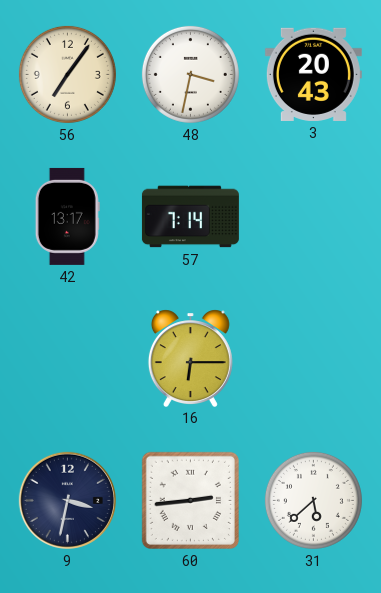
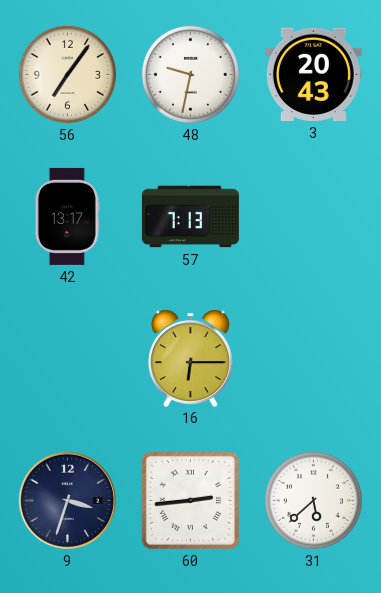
48: 3:32 -> 9:32
57: 7:14 -> 7:13
9: 3:32 -> 3:33
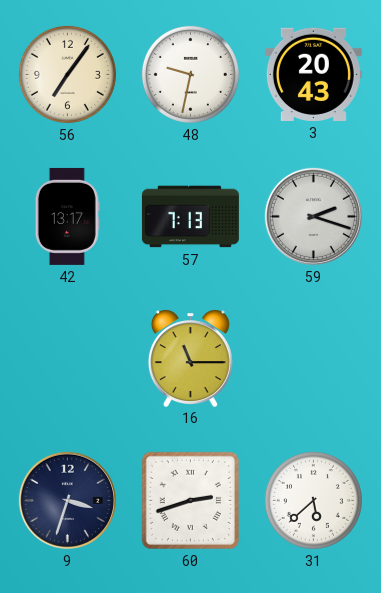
59: none -> 2:18
16: 6:15 -> 11:15
60: 2:44 -> 2:42
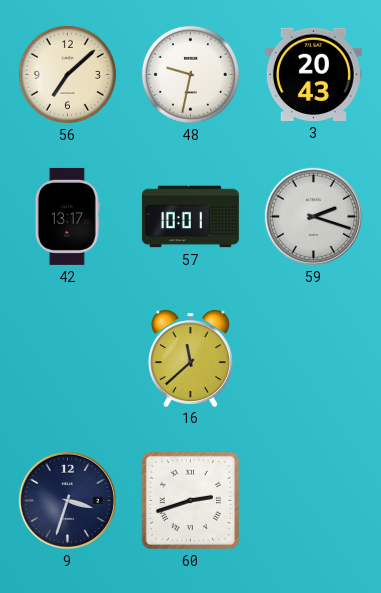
56: 7:06 -> 7:08
57: 7:13 -> 10:01
16: 11:15 -> 11:38
31: 5:38 -> none
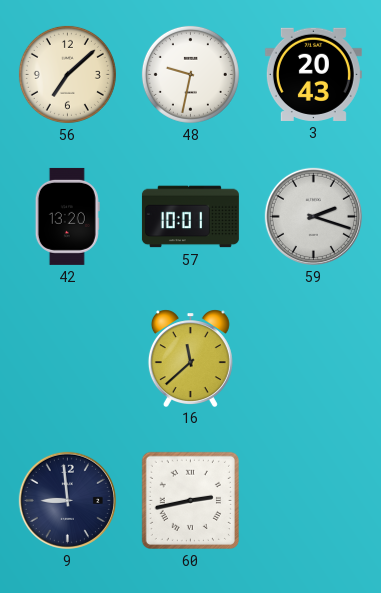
42: 13:17 -> 13:20
9: 3:33 -> 8:59
60: 2:42 -> 2:43
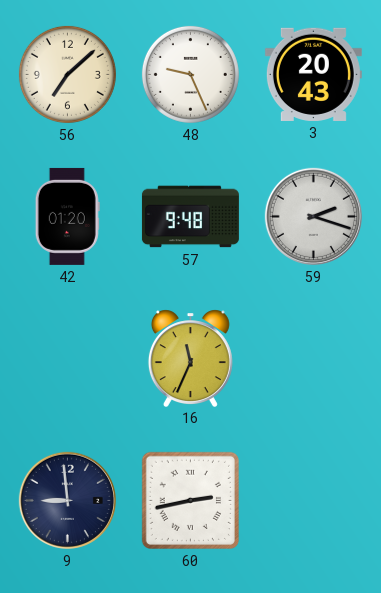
48: 9:32 -> 9:26
42: 13:20 -> 01:20
57: 10:01 -> 9:48
16: 11:38 -> 11:34
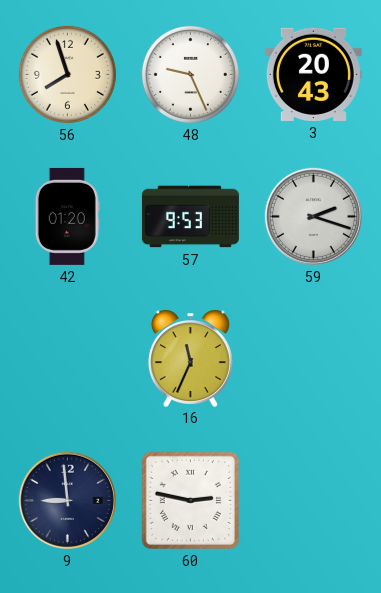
56: 7:08 -> 7:57
57: 9:48 -> 9:53
60: 2:43 -> 2:47
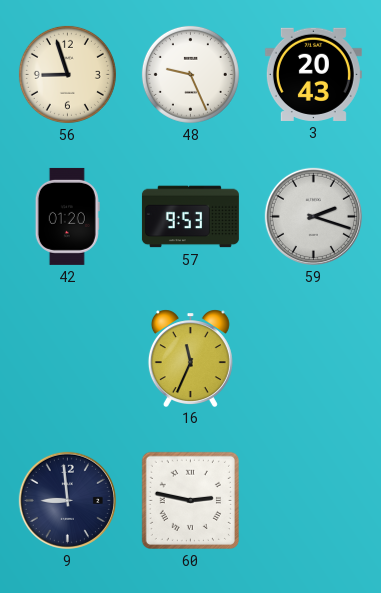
56: 7:57 -> 8:57
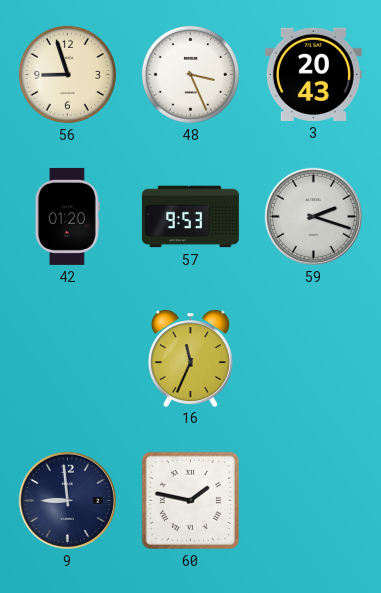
48: 9:26 -> 3:26
60: 2:47 -> 1:47
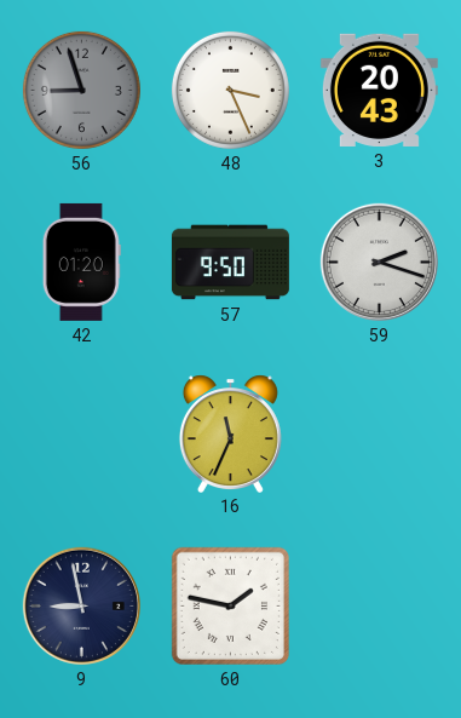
56 dial: cream -> grey
57: 9:53 -> 9:50
9: 8:59 -> 8:58
